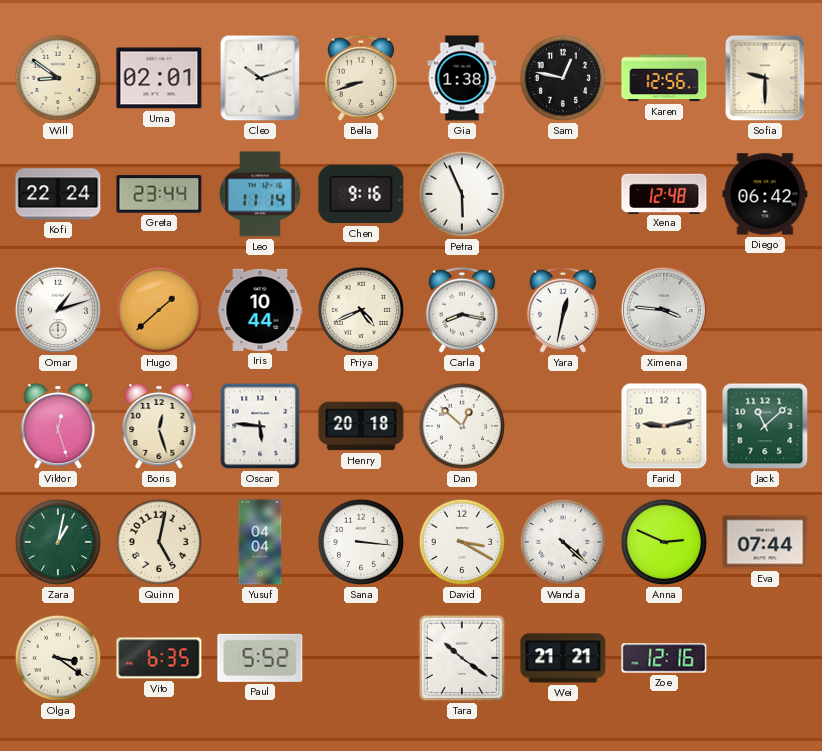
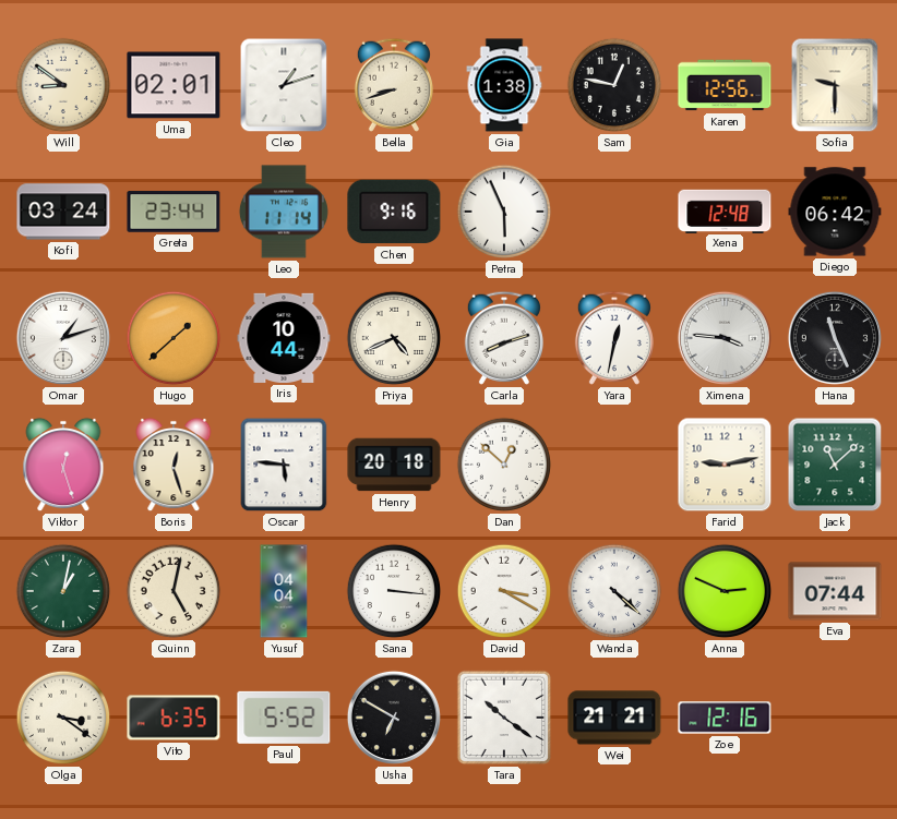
Cleo: 10:12 -> 1:12
Kofi: 22:24 -> 03:24
Carla: 8:17 -> 8:12
Hana: none -> 11:26
Usha: none -> 6:50
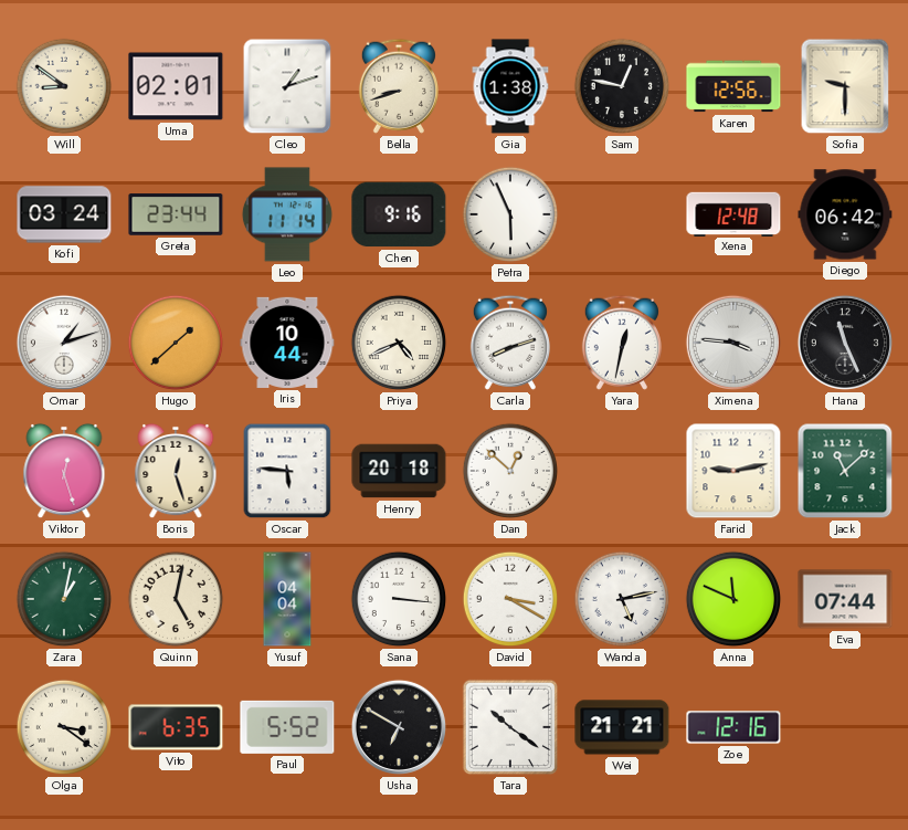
Wanda: 4:22 -> 5:13
Anna: 2:49 -> 11:49
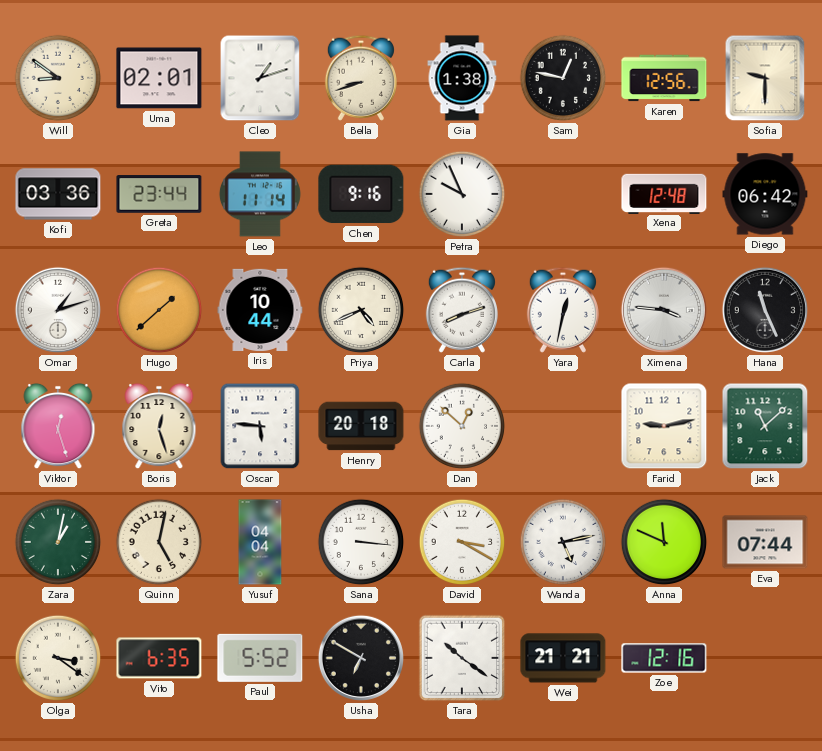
Kofi: 03:24 -> 03:36
Petra: 5:56 -> 9:56
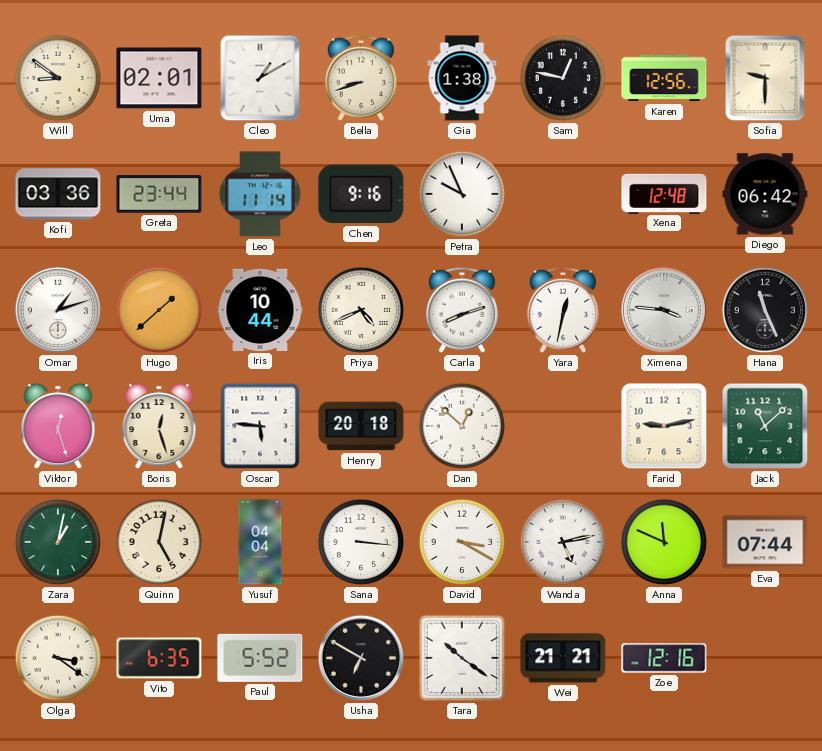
Cleo: 1:12 -> 1:10
